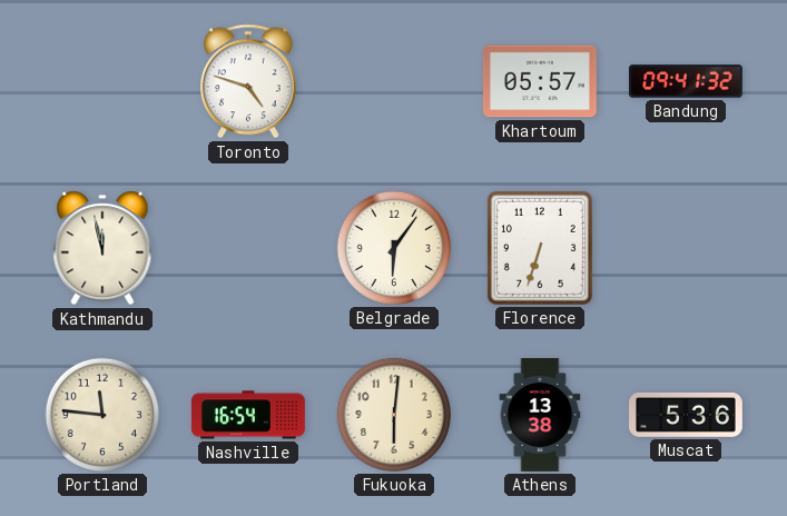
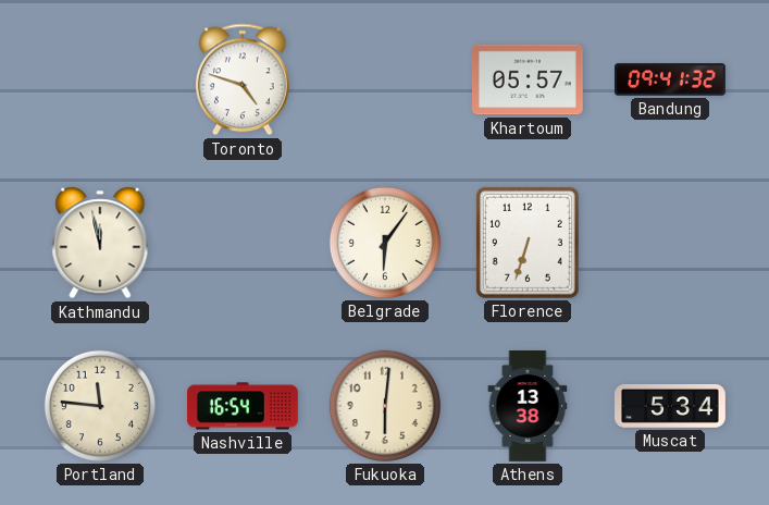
Muscat: 5:36 -> 5:34
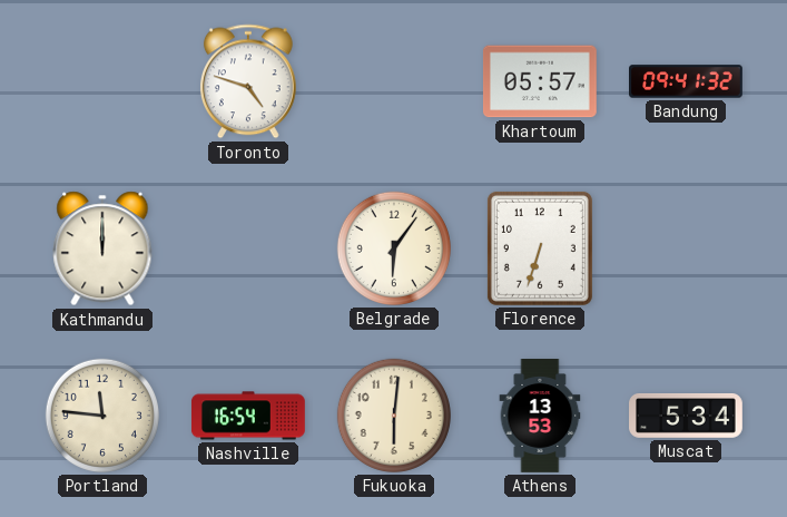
Kathmandu: 11:58 -> 12:00
Athens: 13:38 -> 13:53
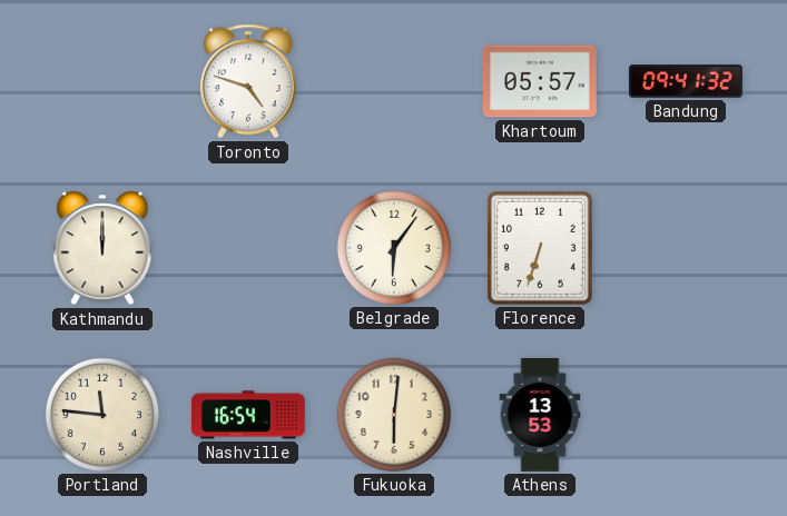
Muscat: 5:34 -> none
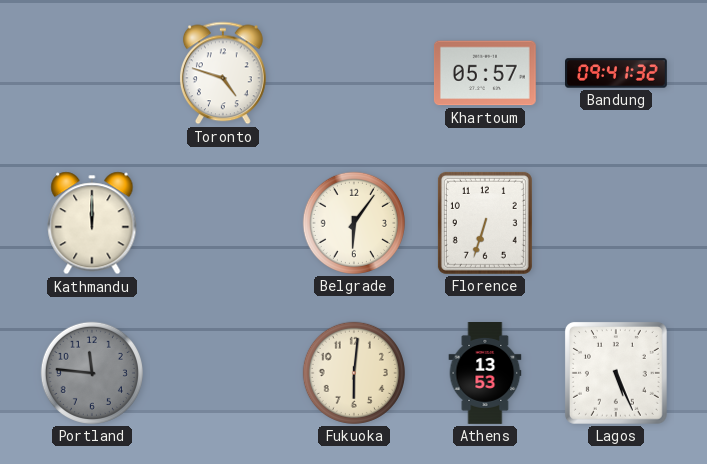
Portland dial: cream -> grey
Nashville: 16:54 -> none
Lagos: none -> 5:26
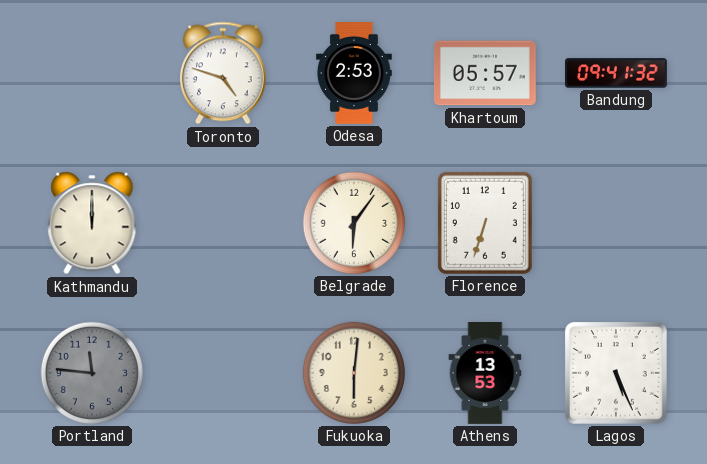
Odesa: none -> 2:53
